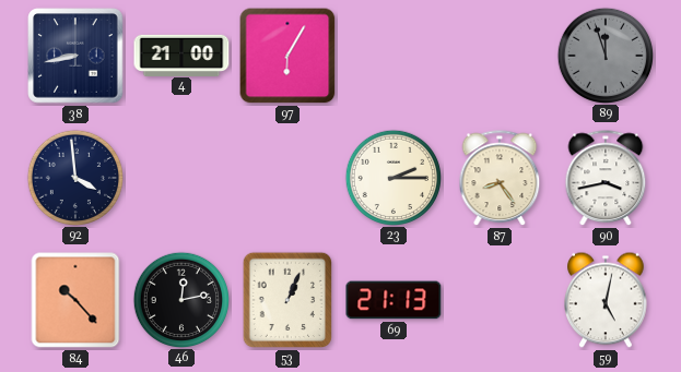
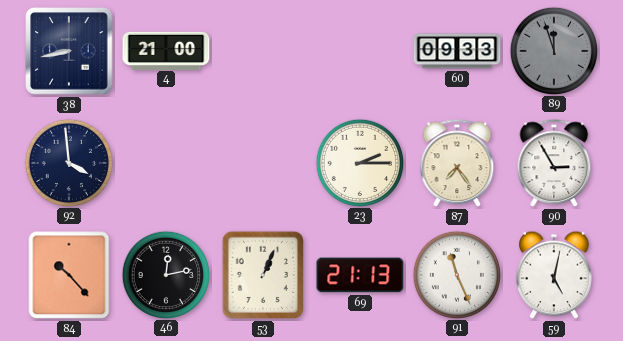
97: 6:05 -> none
60: none -> 09:33
87: 8:24 -> 7:24
90: 3:43 -> 2:55
91: none -> 11:26
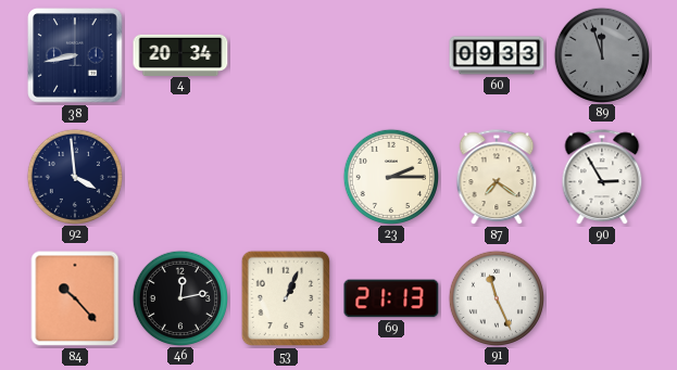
4: 21:00 -> 20:34
87: 7:24 -> 7:21
59: 5:02 -> none
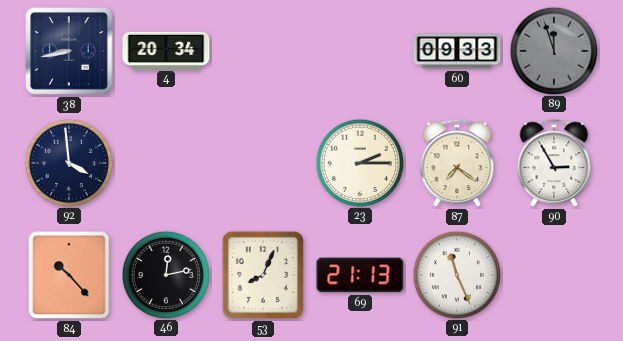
53: 1:04 -> 8:04
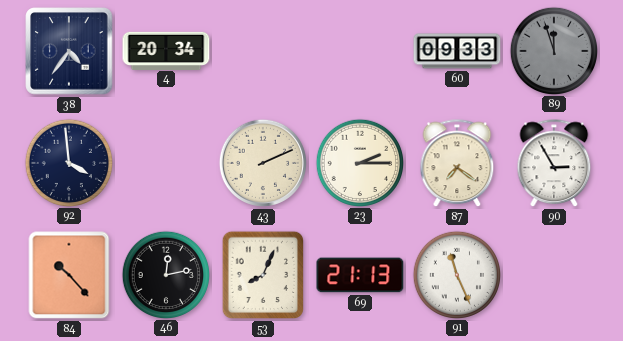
38: 8:43 -> 4:36
43: none -> 2:11
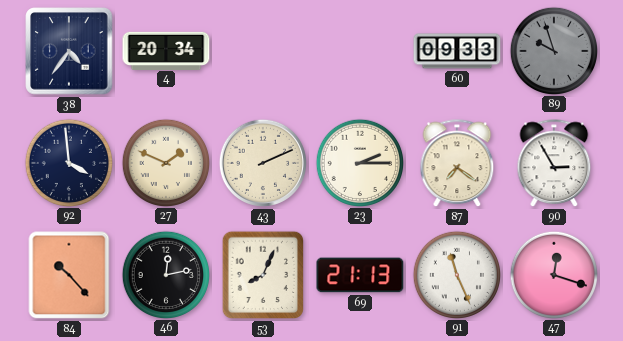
89: 11:57 -> 9:57
27: none -> 1:49
47: none -> 12:18
